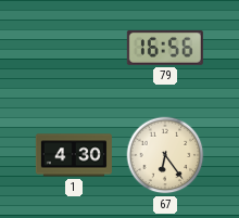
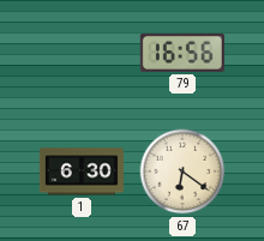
1: 4:30 -> 6:30
67: 6:24 -> 6:21
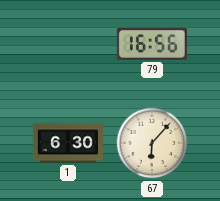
67: 6:21 -> 6:07
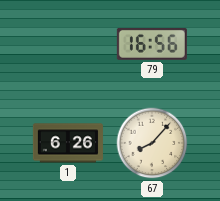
1: 6:30 -> 6:26
67: 6:07 -> 8:07
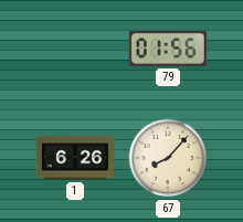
79: 16:56 -> 01:56
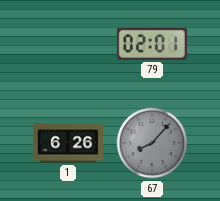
79: 01:56 -> 02:01
67 dial: cream -> grey
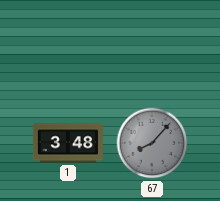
79: 02:01 -> none
1: 6:26 -> 3:48
